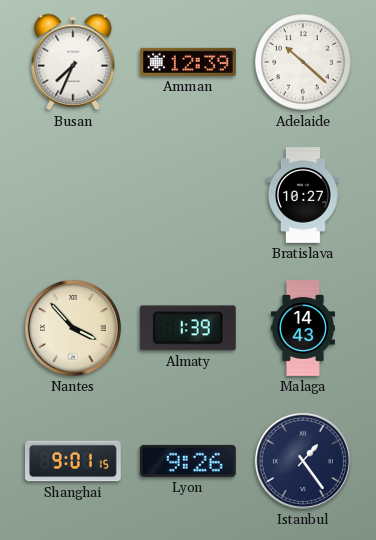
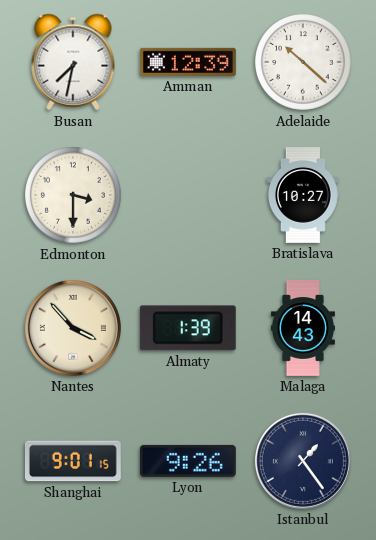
Busan: 7:34 -> 7:32
Edmonton: none -> 3:30
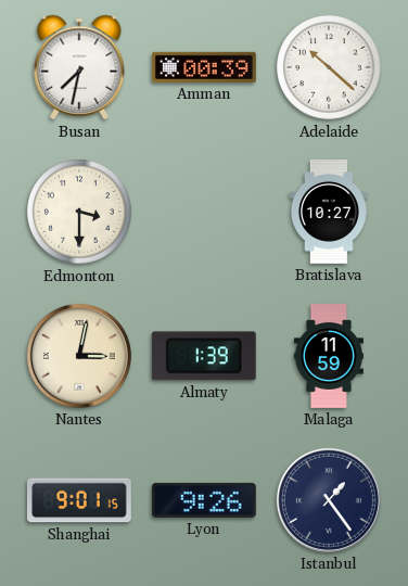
Amman: 12:39 -> 00:39
Nantes: 3:53 -> 3:02
Malaga: 14:43 -> 11:59
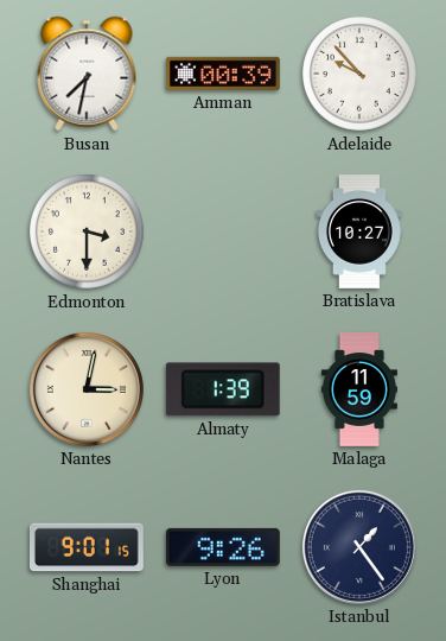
Adelaide: 10:22 -> 9:53
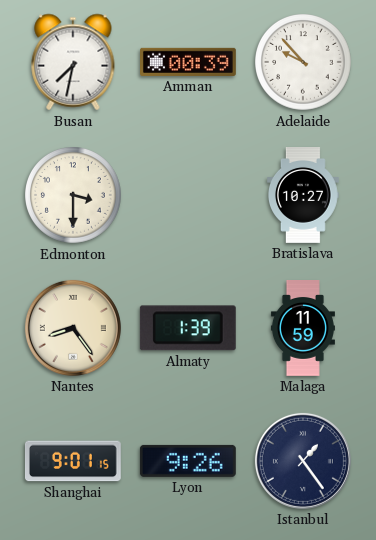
Nantes: 3:02 -> 8:24
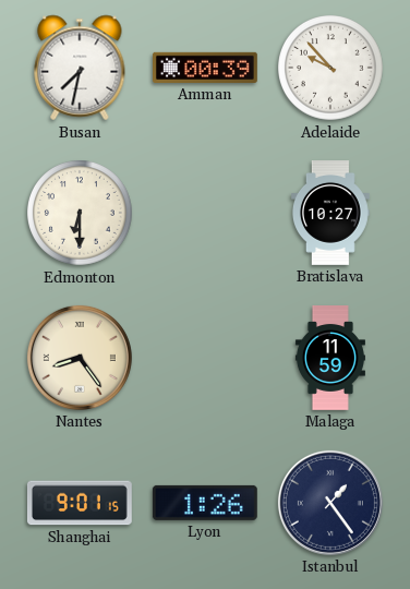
Edmonton: 3:30 -> 6:30
Almaty: 1:39 -> none
Lyon: 9:26 -> 1:26
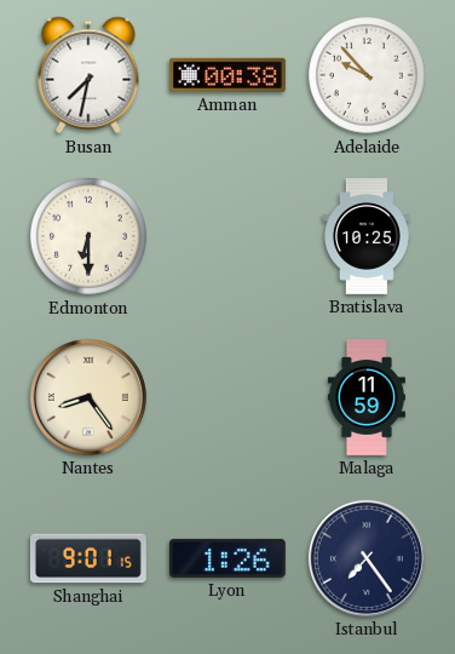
Amman: 00:39 -> 00:38
Bratislava: 10:27 -> 10:25
Istanbul: 1:24 -> 7:24
